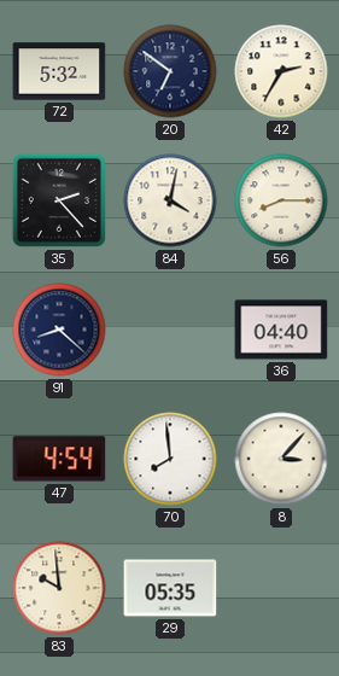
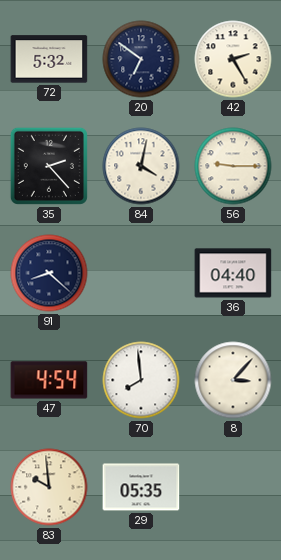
42: 2:35 -> 2:25
56: 8:15 -> 9:15
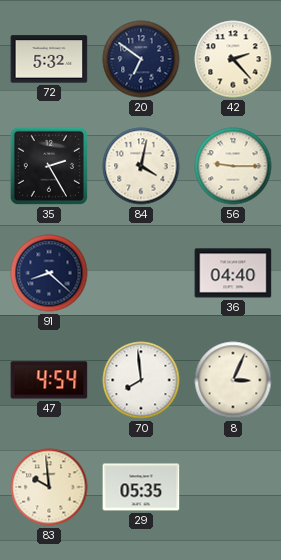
42: 2:25 -> 2:23
35: 2:23 -> 2:25
8: 3:07 -> 3:04
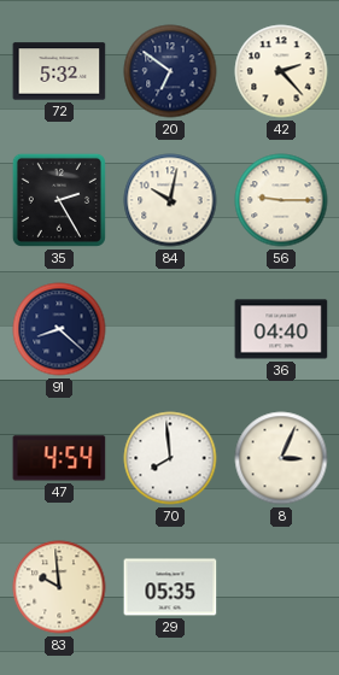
84: 4:02 -> 10:02
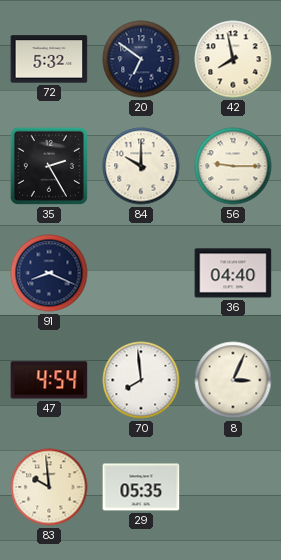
42: 2:23 -> 7:58
84: 10:02 -> 10:00
91: 8:22 -> 8:19
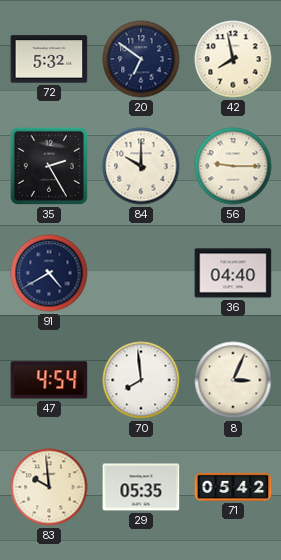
91: 8:19 -> 4:40
71: none -> 05:42
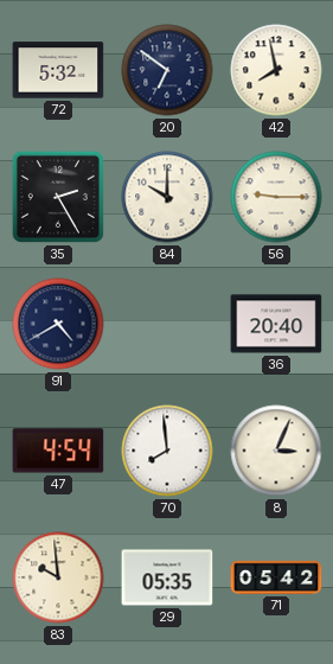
36: 04:40 -> 20:40
